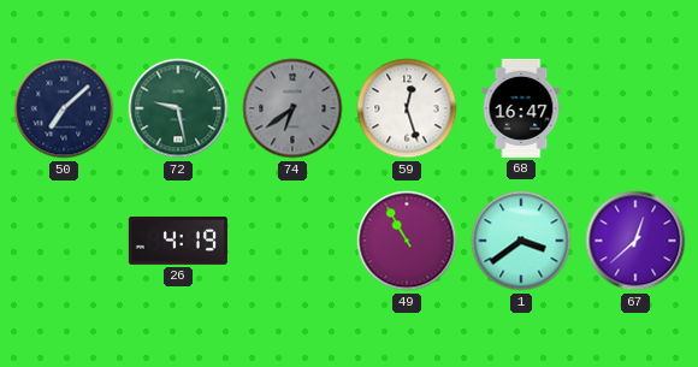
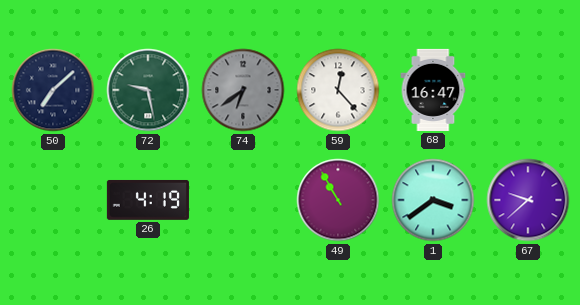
59: 12:27 -> 12:23
67: 12:38 -> 9:38
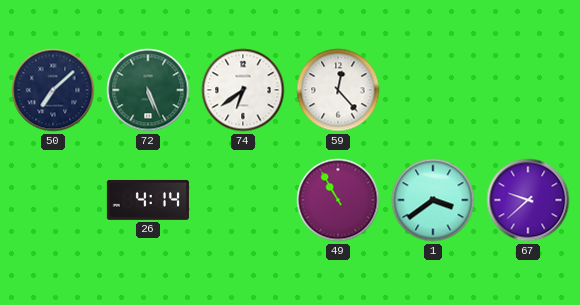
72: 9:28 -> 5:26
74 dial: grey -> white
68: 16:47 -> none
26: 4:19 -> 4:14
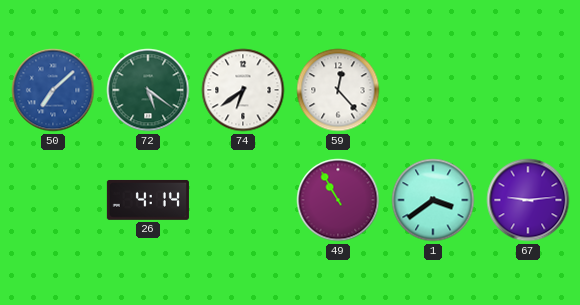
50 dial: navy -> blue
72: 5:26 -> 5:21
67: 9:38 -> 9:14
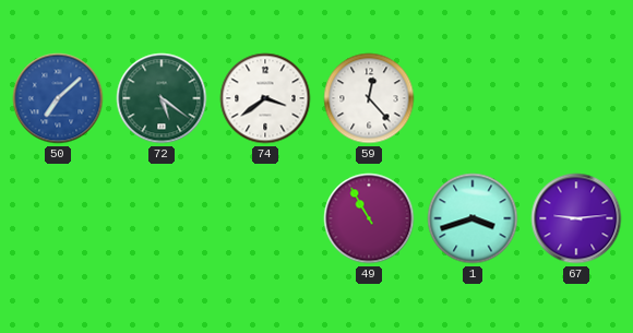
74: 6:39 -> 3:39
26: 4:14 -> none
1: 3:39 -> 3:42
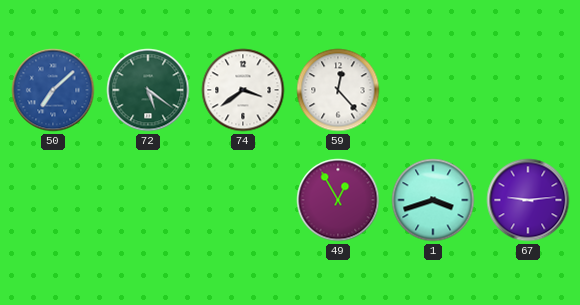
49: 10:55 -> 12:55
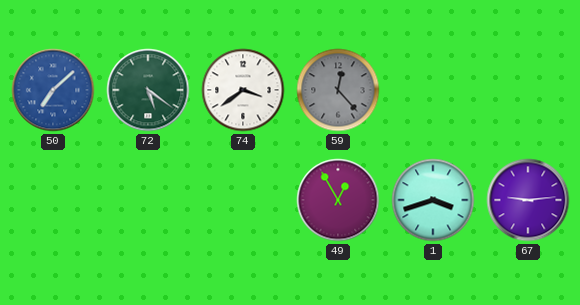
59 dial: white -> grey
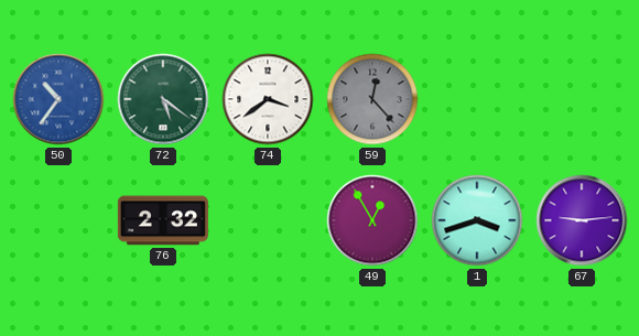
50: 7:08 -> 10:36
76: none -> 2:32
